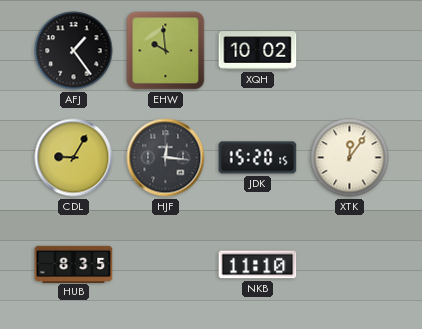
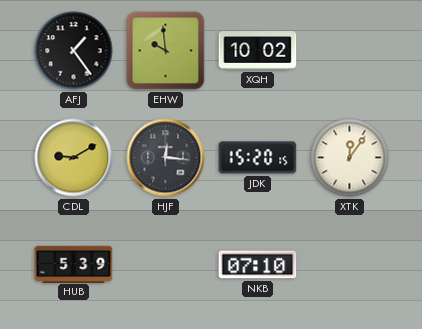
CDL: 9:05 -> 9:10
HUB: 8:35 -> 5:39
NKB: 11:10 -> 07:10
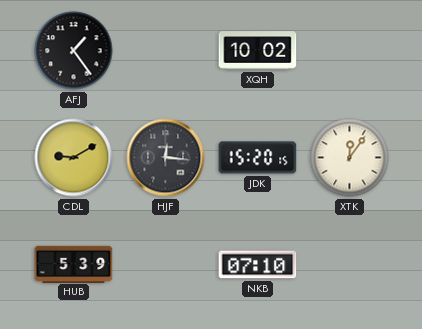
EHW: 9:59 -> none
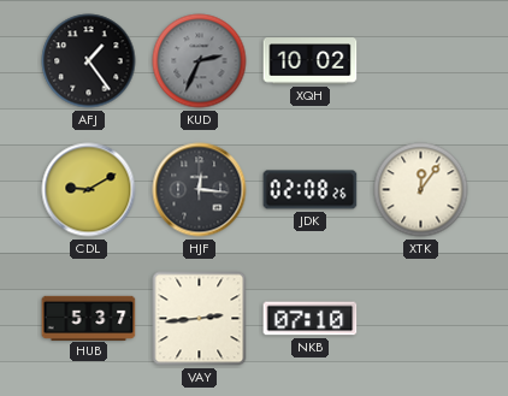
KUD: none -> 2:34
JDK: 15:20 -> 02:08
HUB: 5:39 -> 5:37
VAY: none -> 2:44
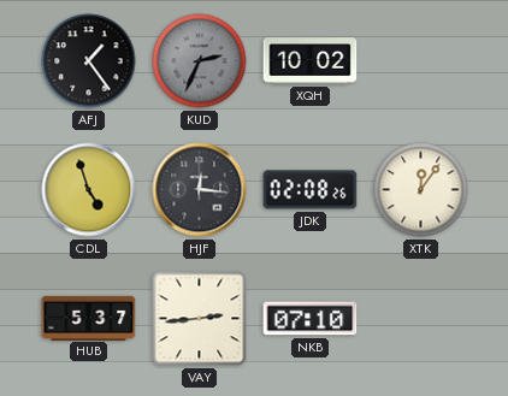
CDL: 9:10 -> 4:57
